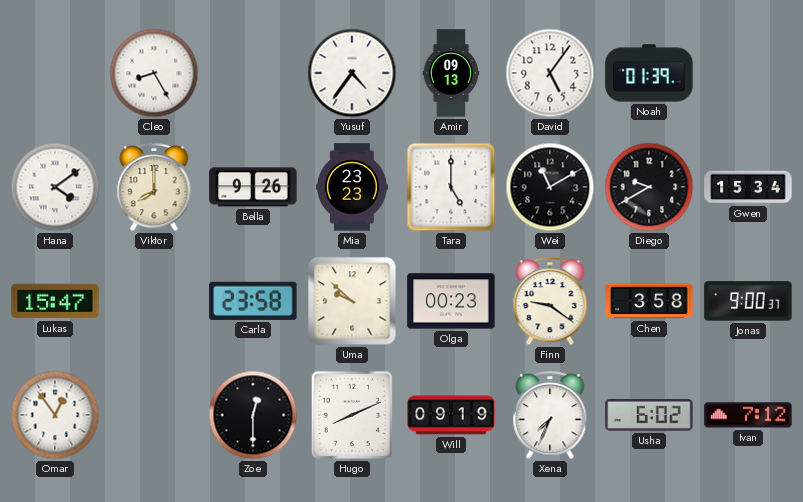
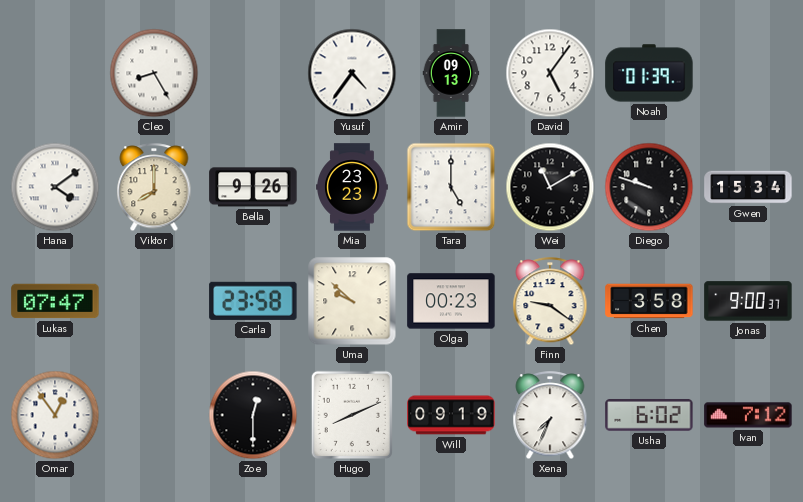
Diego: 9:40 -> 9:48
Lukas: 15:47 -> 07:47
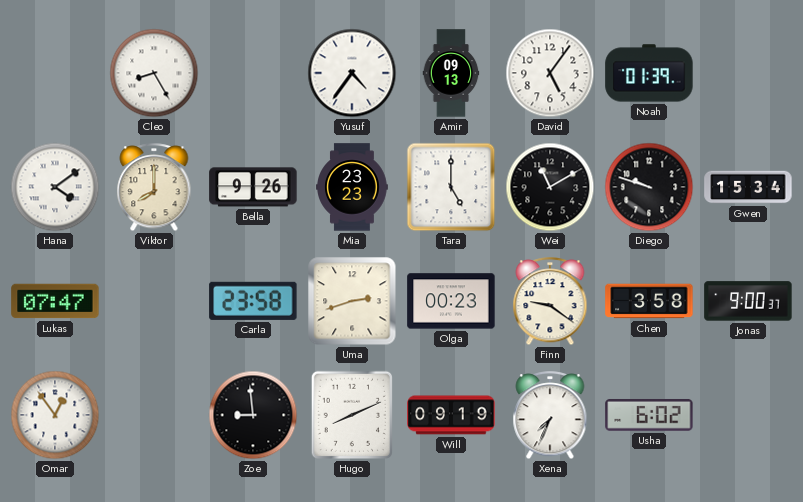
Uma: 9:52 -> 2:42
Zoe: 12:30 -> 8:59
Ivan: 7:12 -> none
